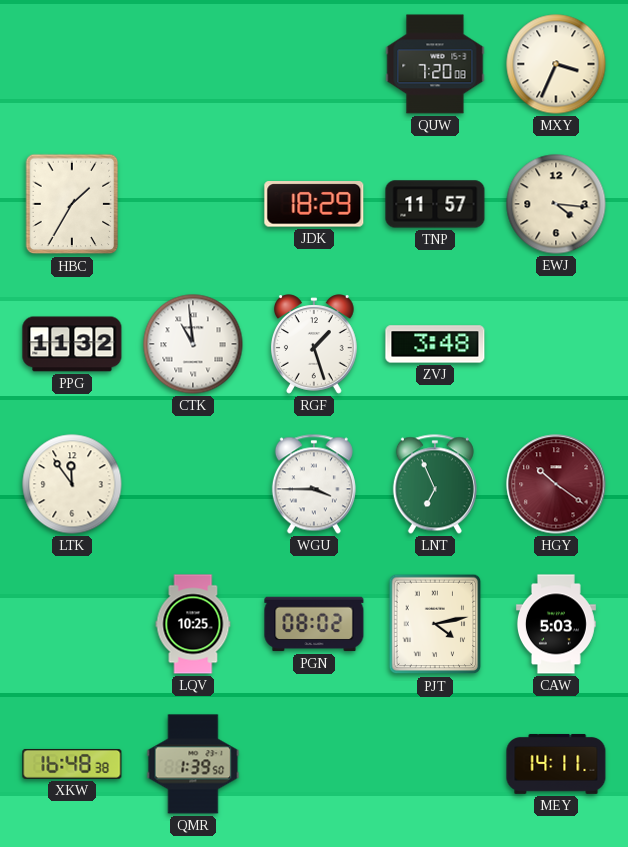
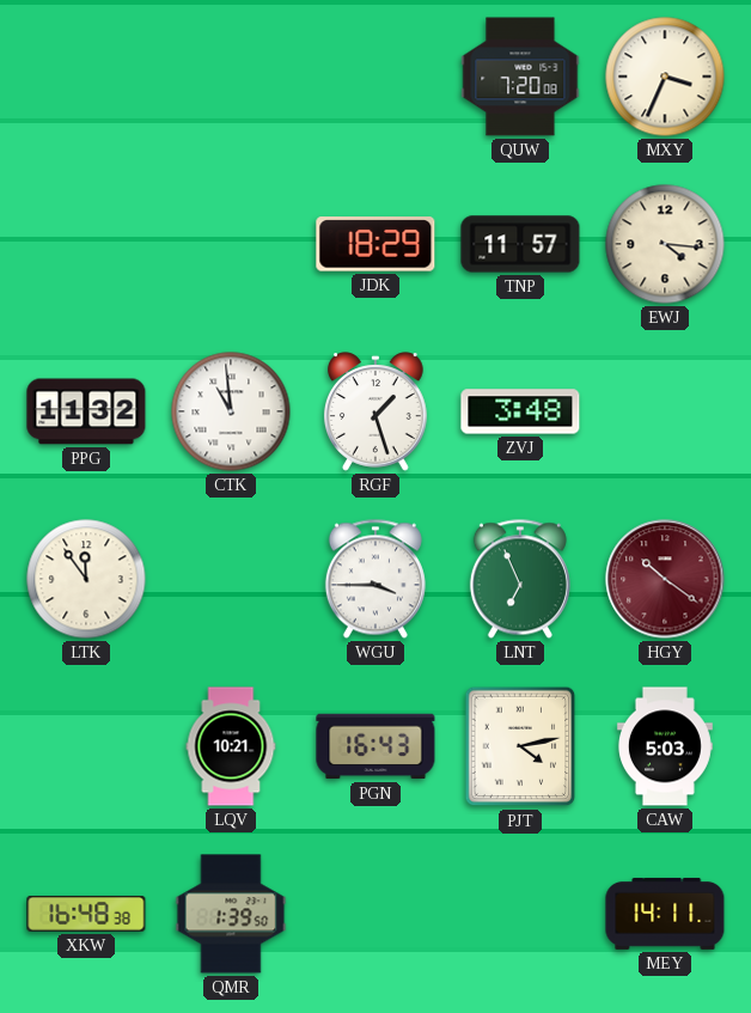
HBC: 1:35 -> none
LQV: 10:25 -> 10:21
PGN: 08:02 -> 16:43
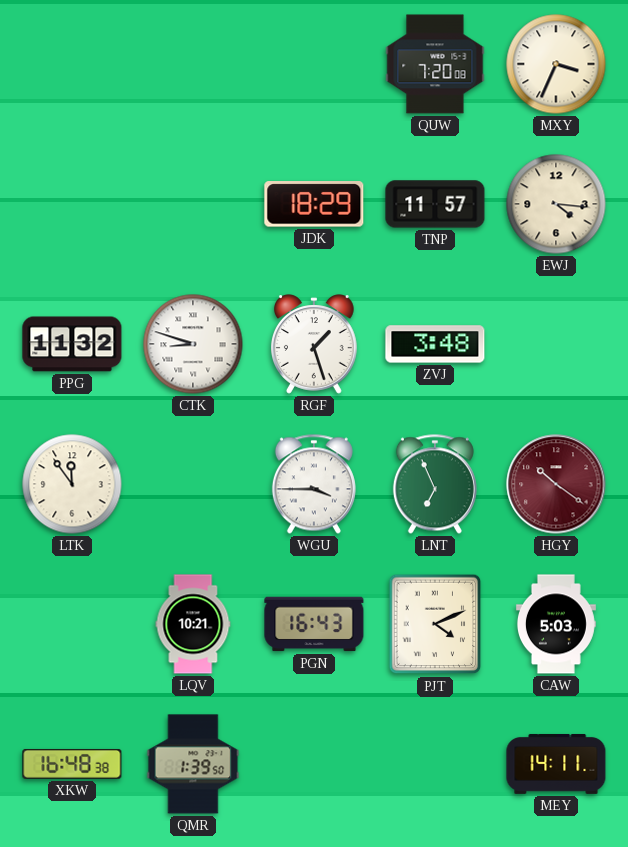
CTK: 10:59 -> 8:48
PJT: 4:13 -> 4:11
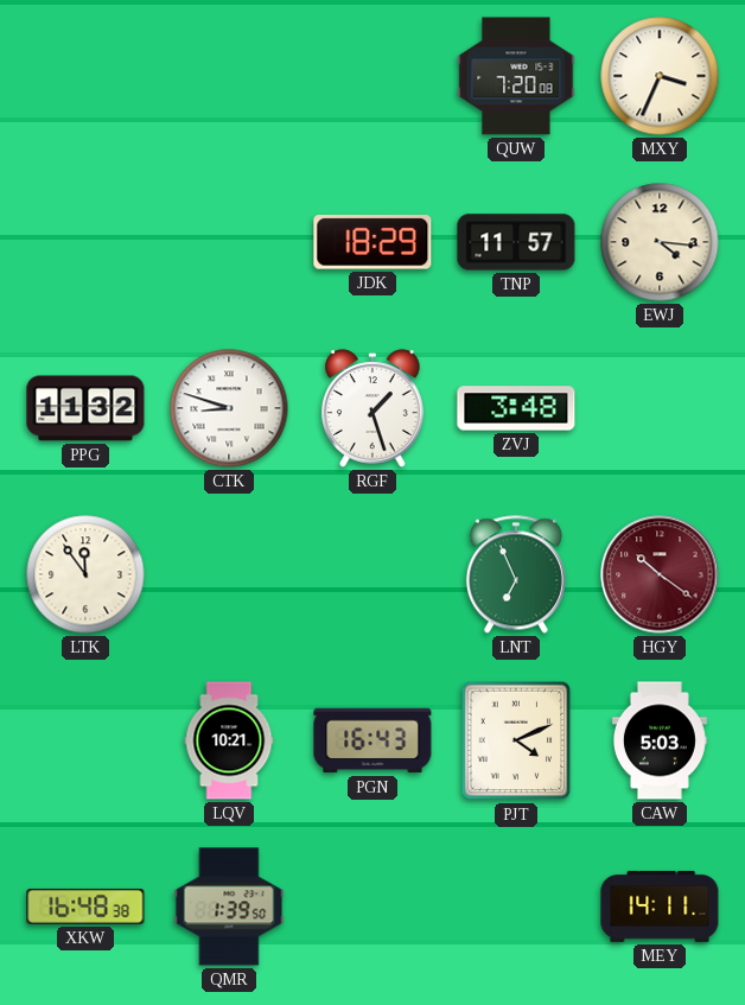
WGU: 3:45 -> none
